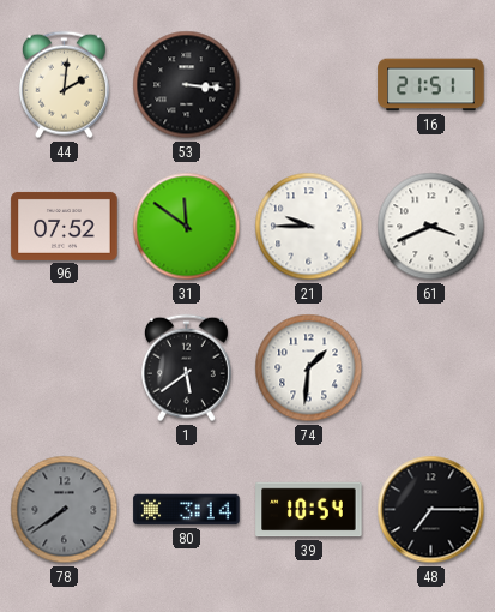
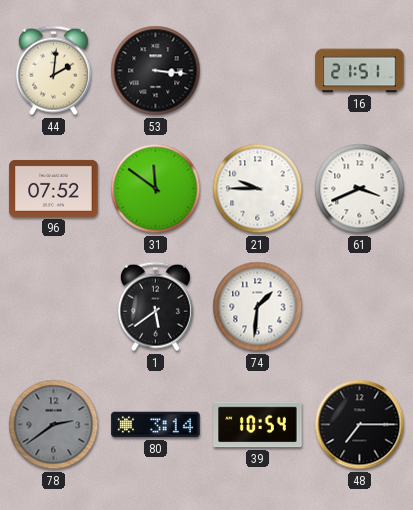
78: 7:39 -> 2:39
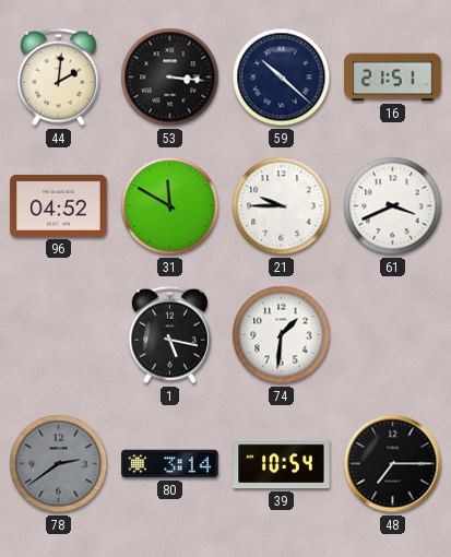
59: none -> 10:22
96: 07:52 -> 04:52
31: 11:51 -> 11:50
1: 5:39 -> 5:17
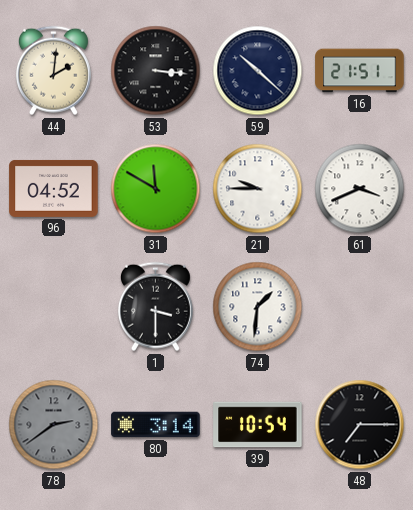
1: 5:17 -> 3:30
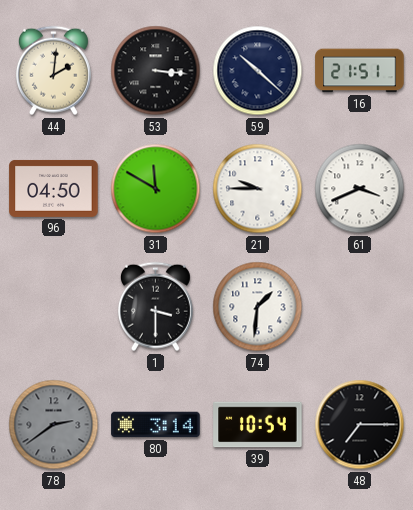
96: 04:52 -> 04:50
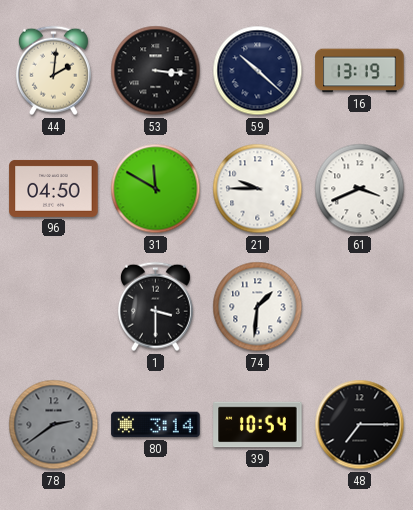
16: 21:51 -> 13:19
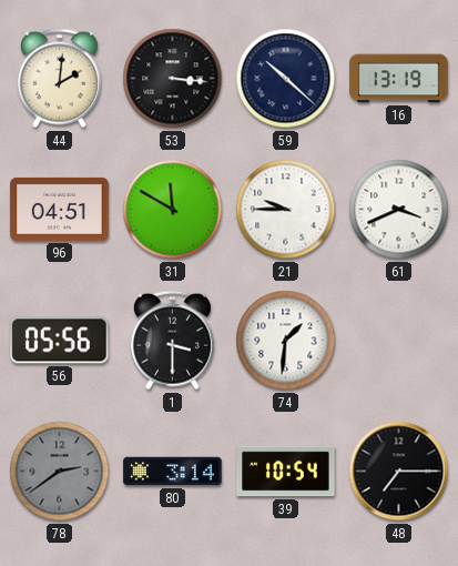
96: 04:50 -> 04:51
56: none -> 05:56
